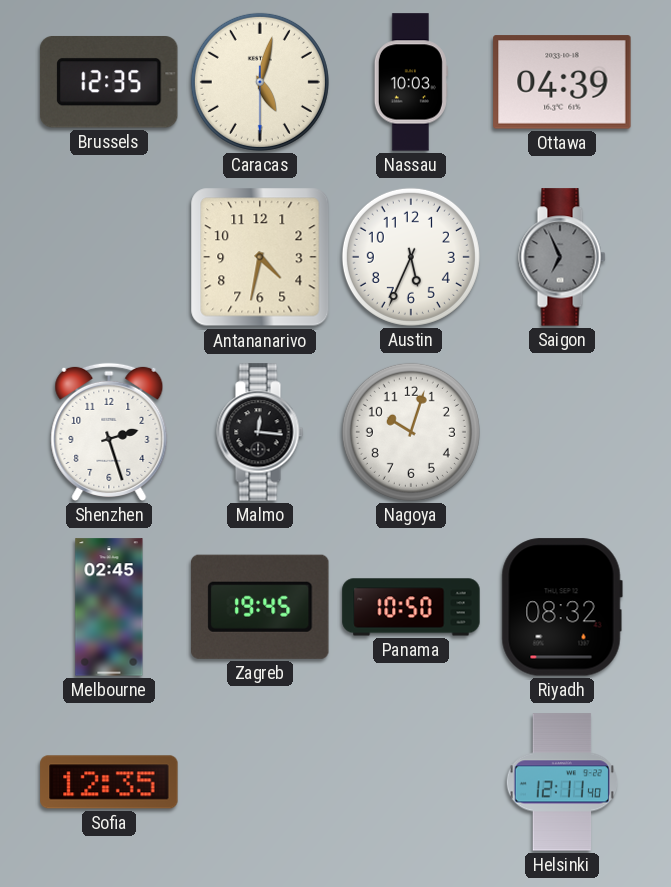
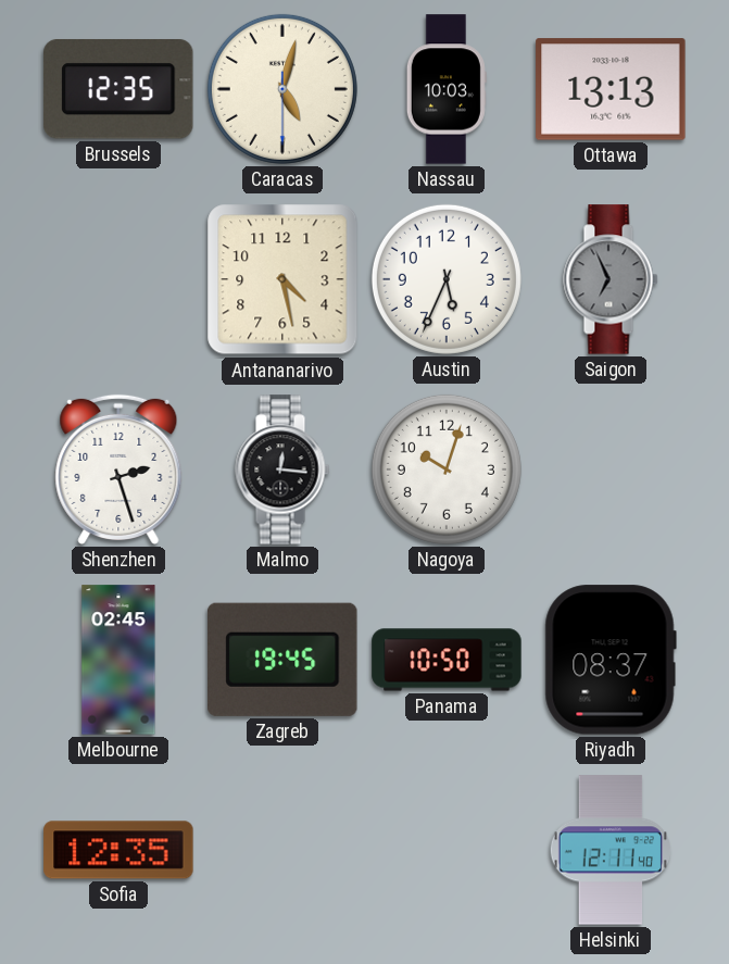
Ottawa: 04:39 -> 13:13
Antananarivo: 4:32 -> 4:28
Riyadh: 08:32 -> 08:37
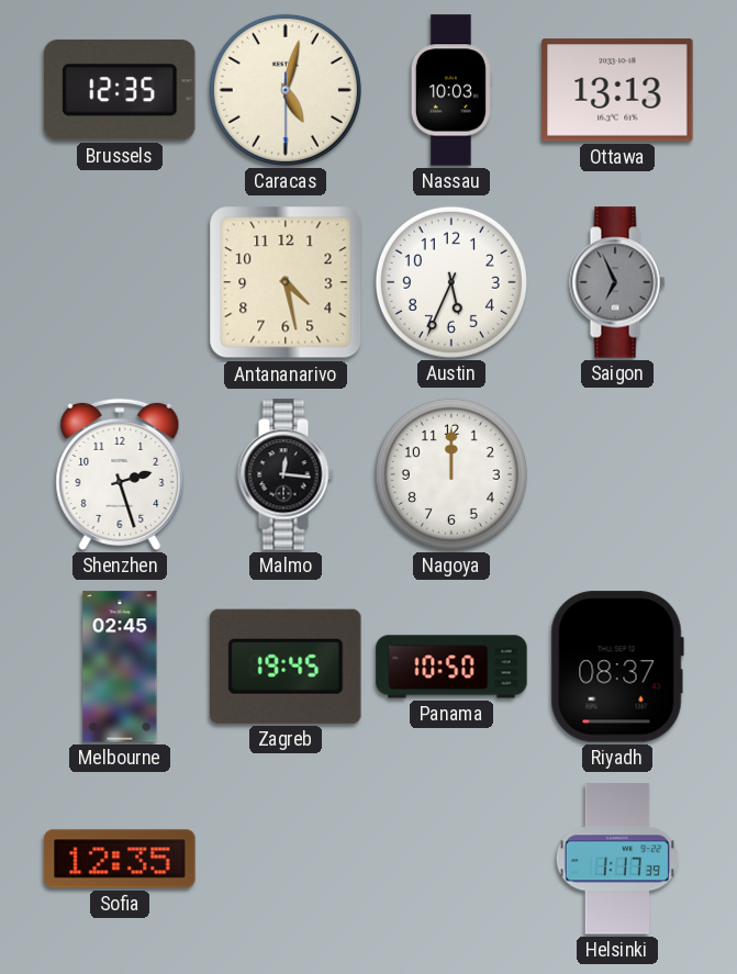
Nagoya: 10:03 -> 12:00
Helsinki: 12:11 -> 1:17
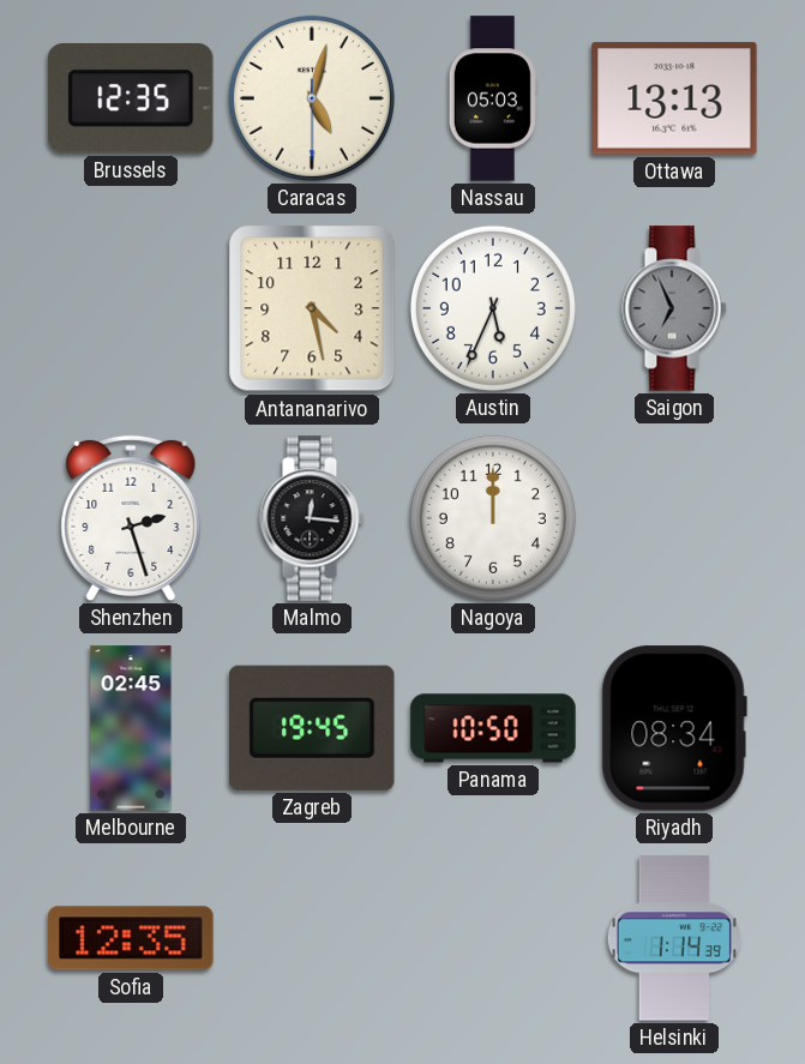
Nassau: 10:03 -> 05:03
Riyadh: 08:37 -> 08:34
Helsinki: 1:17 -> 1:14
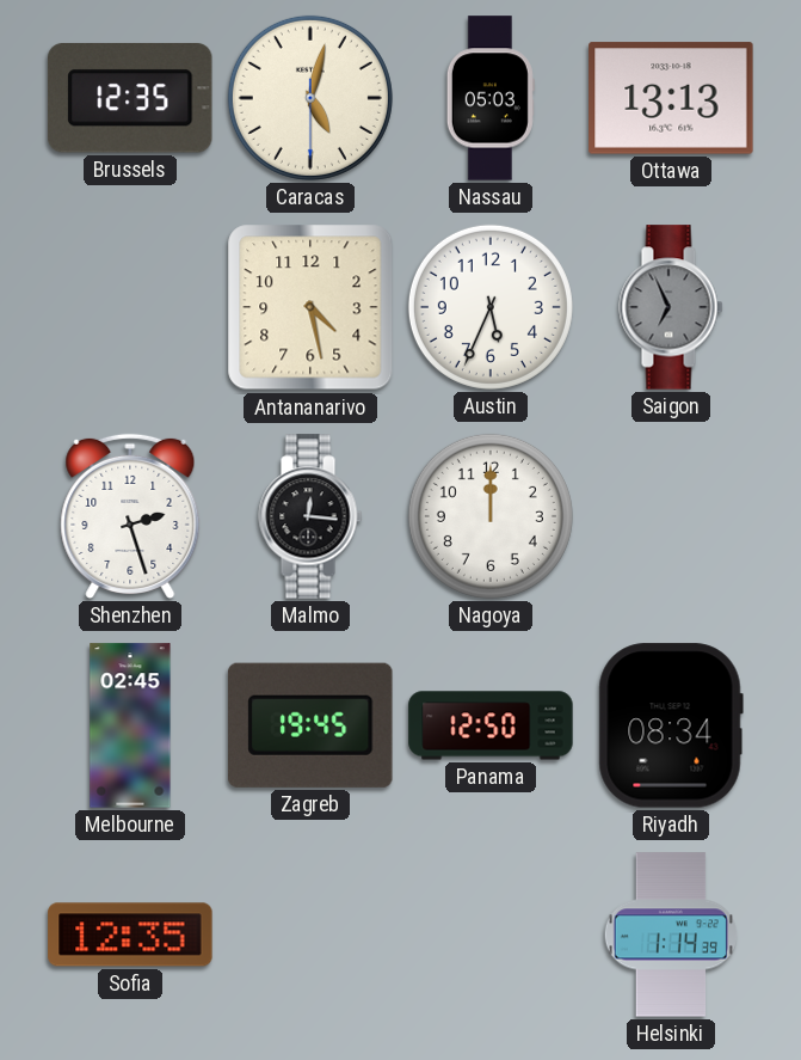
Panama: 10:50 -> 12:50
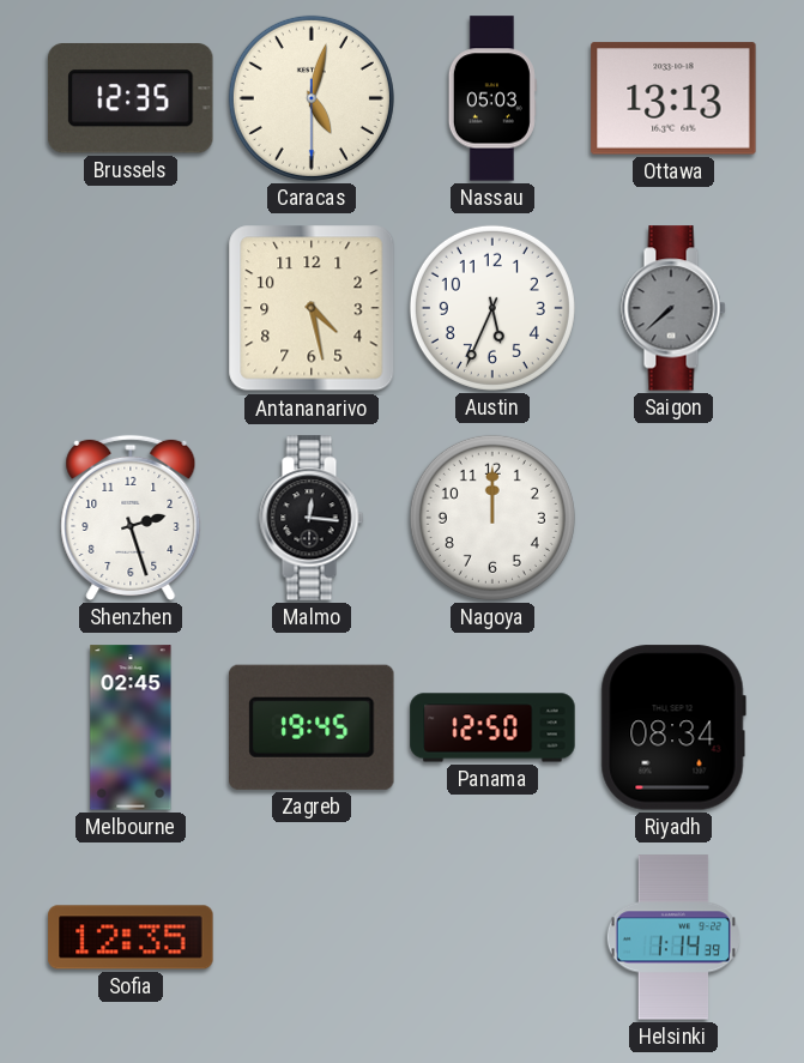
Saigon: 6:56 -> 7:38
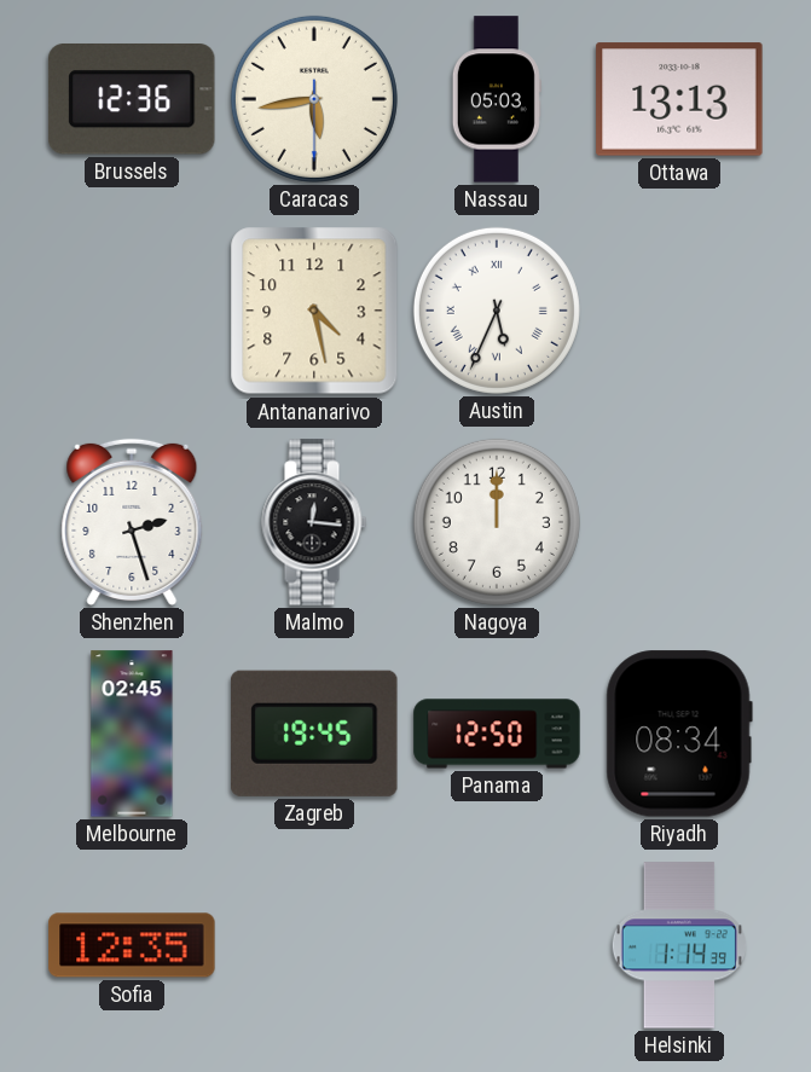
Brussels: 12:35 -> 12:36
Caracas: 5:02 -> 5:43
Austin numerals: Arabic -> Roman
Saigon: 7:38 -> none
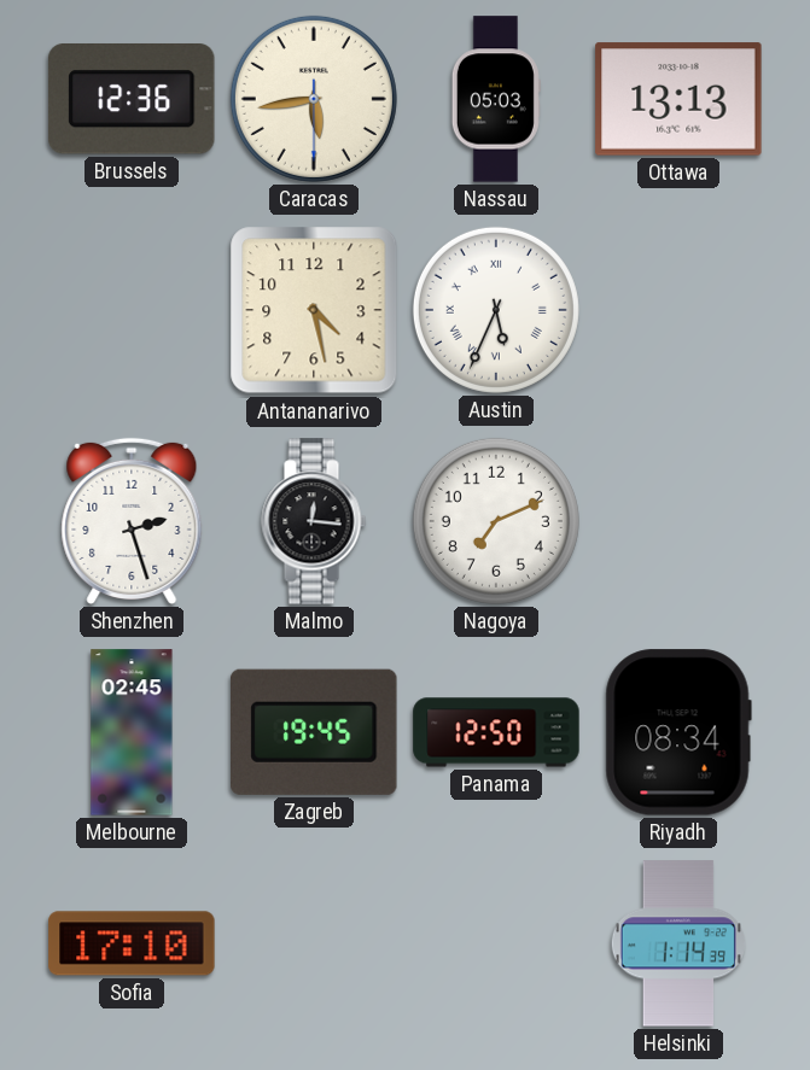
Nagoya: 12:00 -> 7:11
Sofia: 12:35 -> 17:10
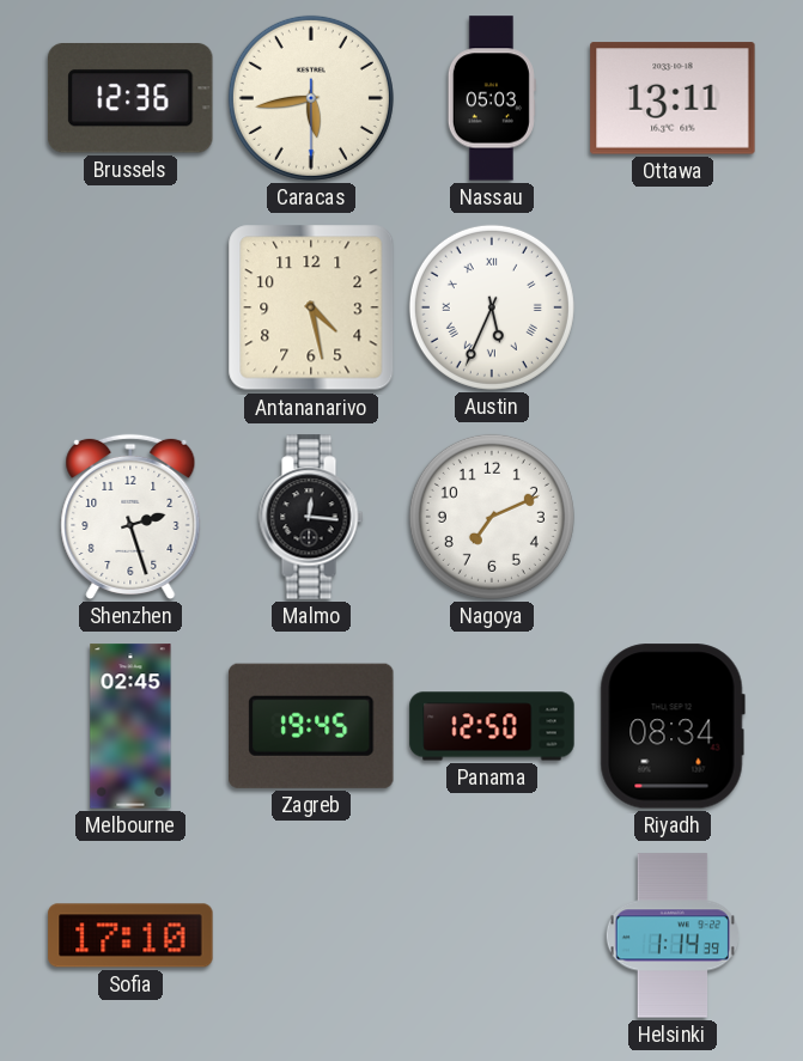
Ottawa: 13:13 -> 13:11
